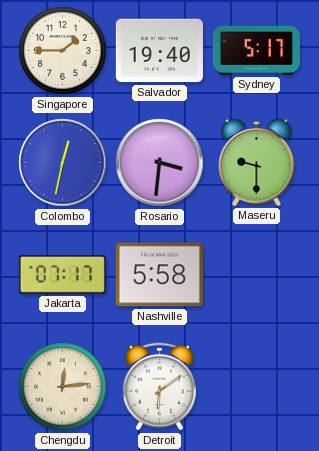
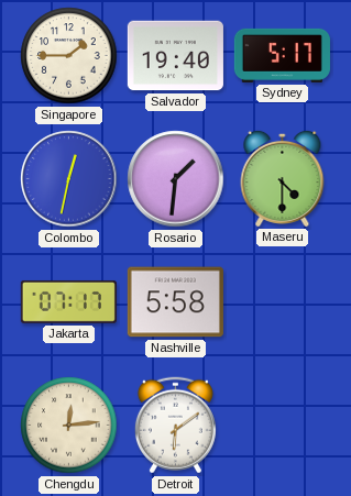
Rosario: 3:31 -> 1:31
Maseru: 9:30 -> 4:30
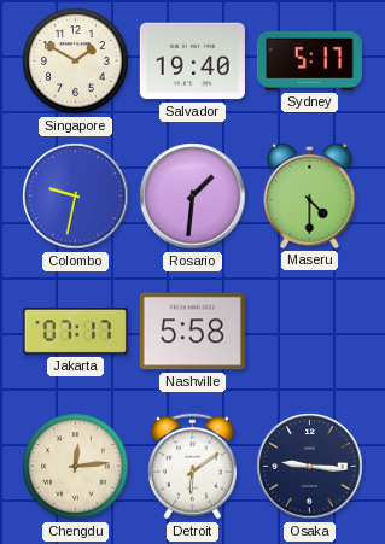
Singapore: 1:45 -> 1:50
Colombo: 12:32 -> 9:32
Osaka: none -> 9:16
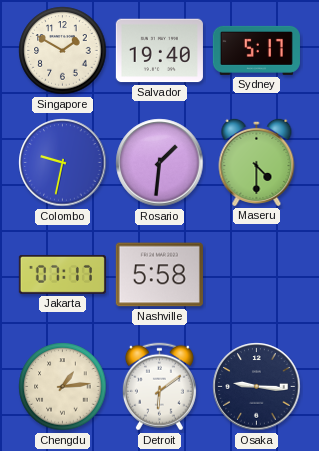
Chengdu: 12:14 -> 1:14
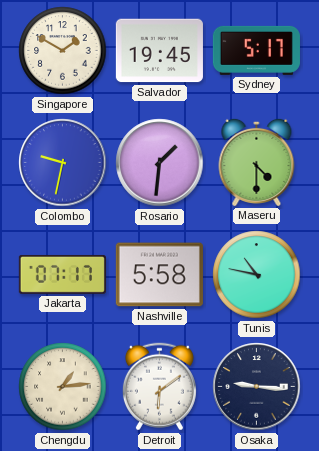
Salvador: 19:40 -> 19:45
Tunis: none -> 10:47
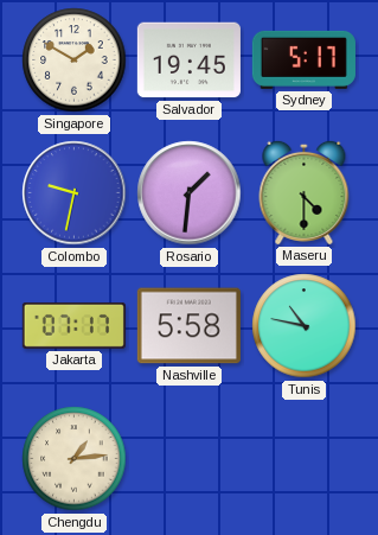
Detroit: 6:09 -> none
Osaka: 9:16 -> none
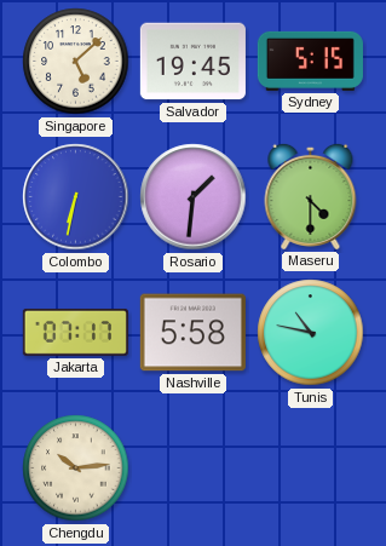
Singapore: 1:50 -> 5:08
Sydney: 5:17 -> 5:15
Colombo: 9:32 -> 6:32
Chengdu: 1:14 -> 10:14
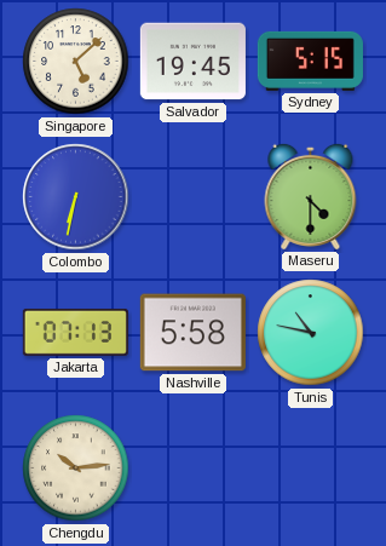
Rosario: 1:31 -> none
Jakarta: 07:17 -> 07:13
